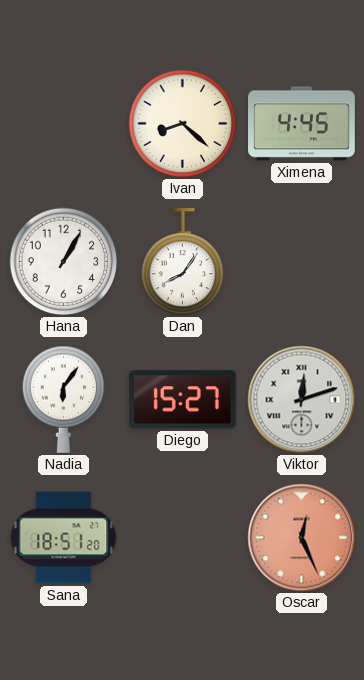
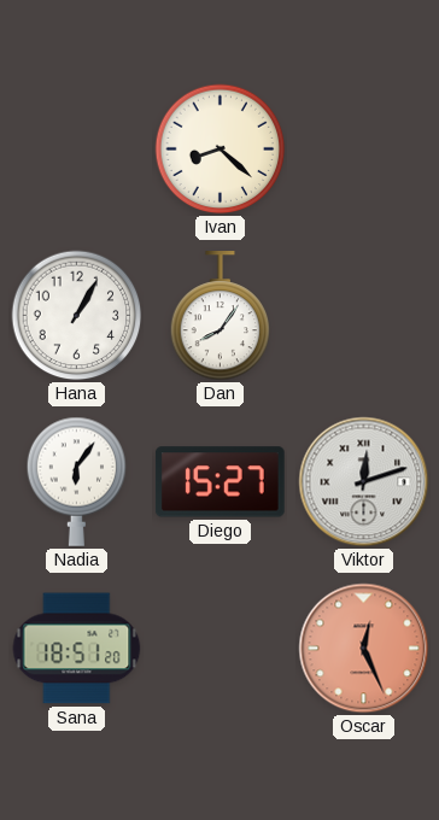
Ximena: 4:45 -> none
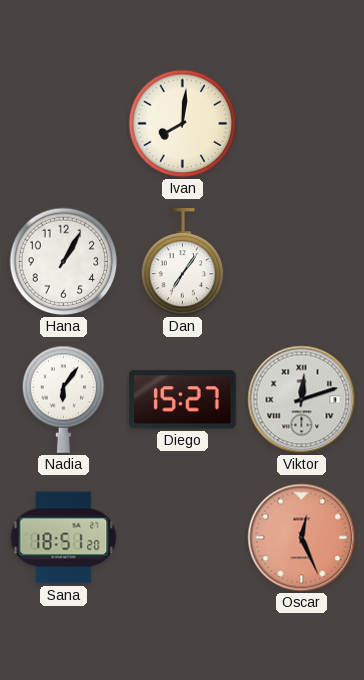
Ivan: 8:22 -> 8:01
Dan: 8:06 -> 7:06
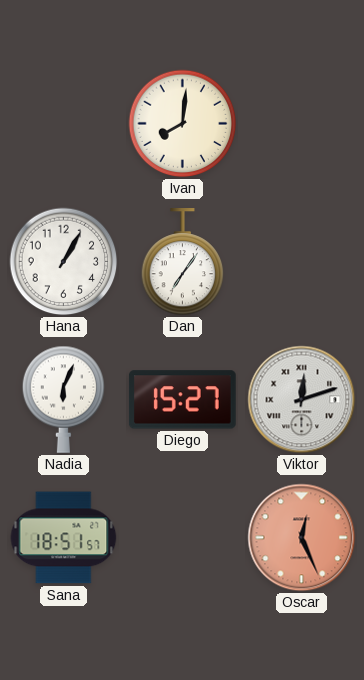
Nadia: 6:06 -> 6:04
Sana: 18:51:20 -> 18:51:57
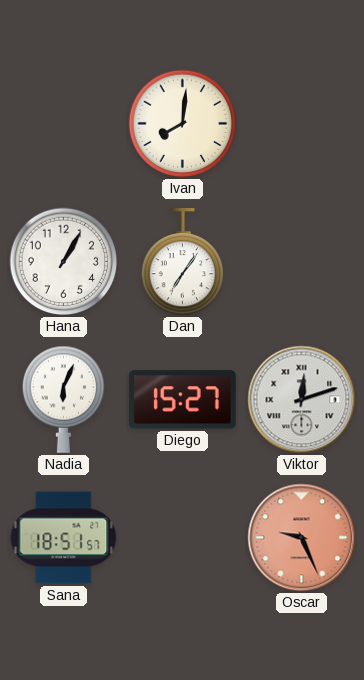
Oscar: 12:26 -> 9:26
